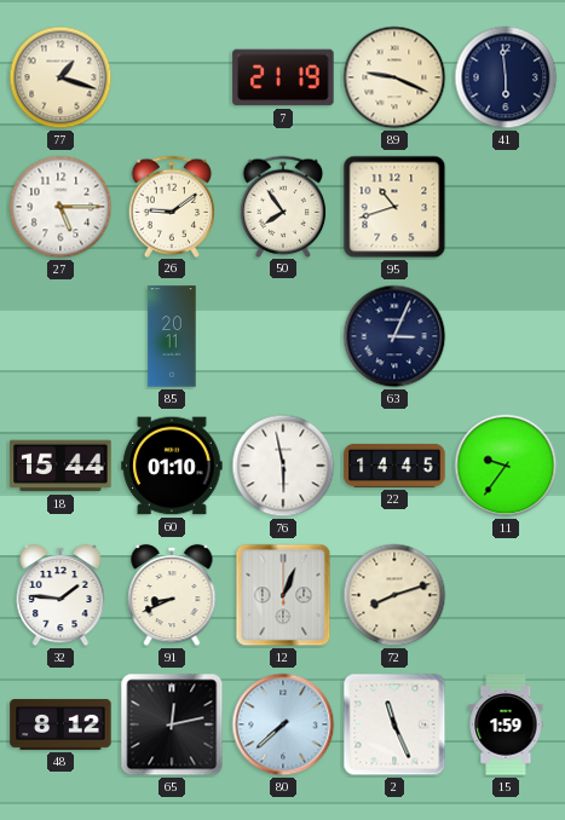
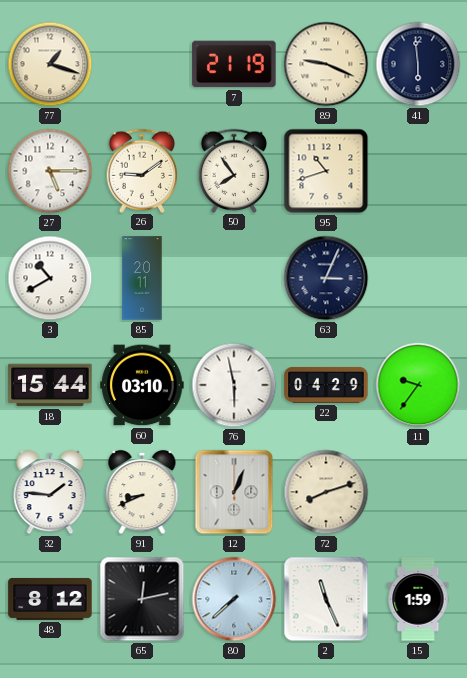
3: none -> 10:40
60: 01:10 -> 03:10
22: 14:45 -> 04:29
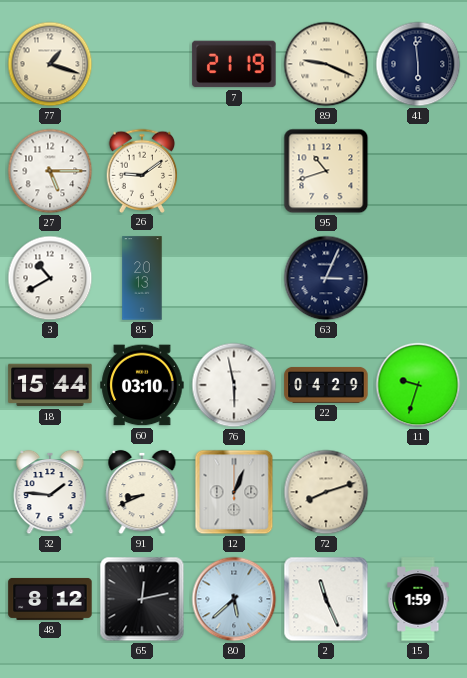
50: 7:54 -> none
85: 20:11 -> 20:13
11: 9:36 -> 9:33
80: 7:38 -> 5:38
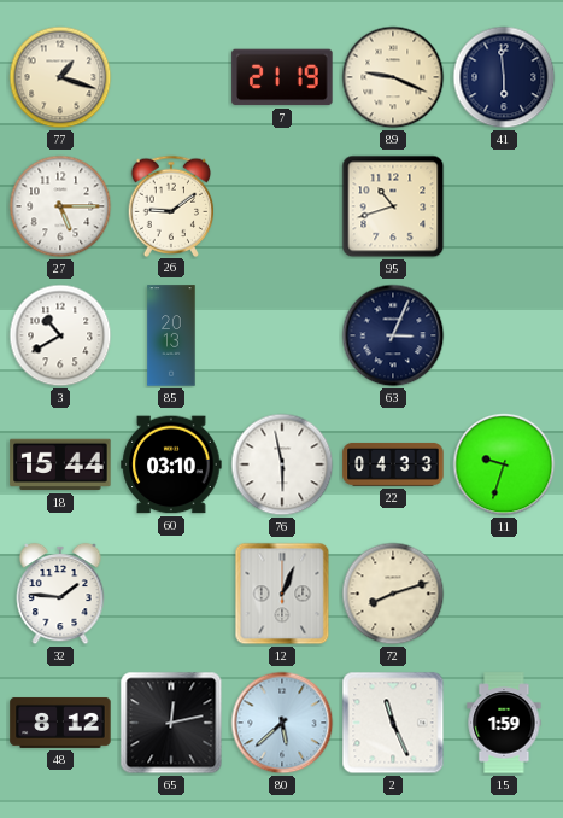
22: 04:29 -> 04:33
91: 8:41 -> none
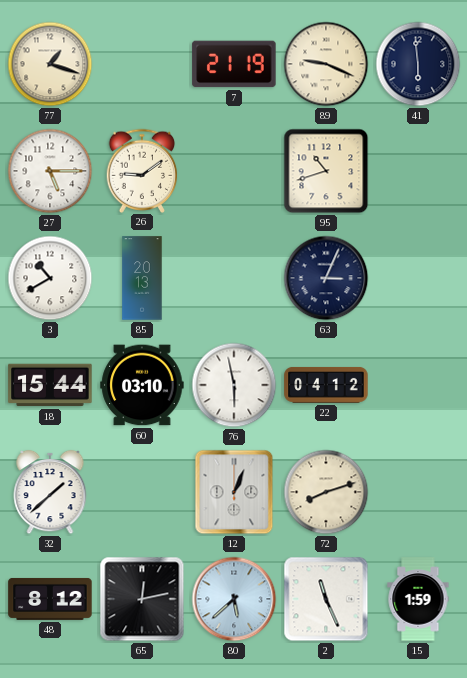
22: 04:33 -> 04:12
11: 9:33 -> none
32: 1:46 -> 1:38
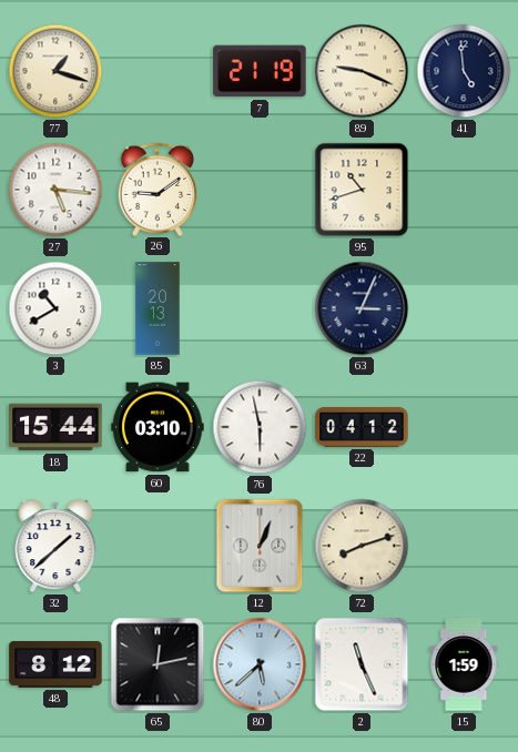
41: 5:59 -> 4:59
27: 5:15 -> 5:16
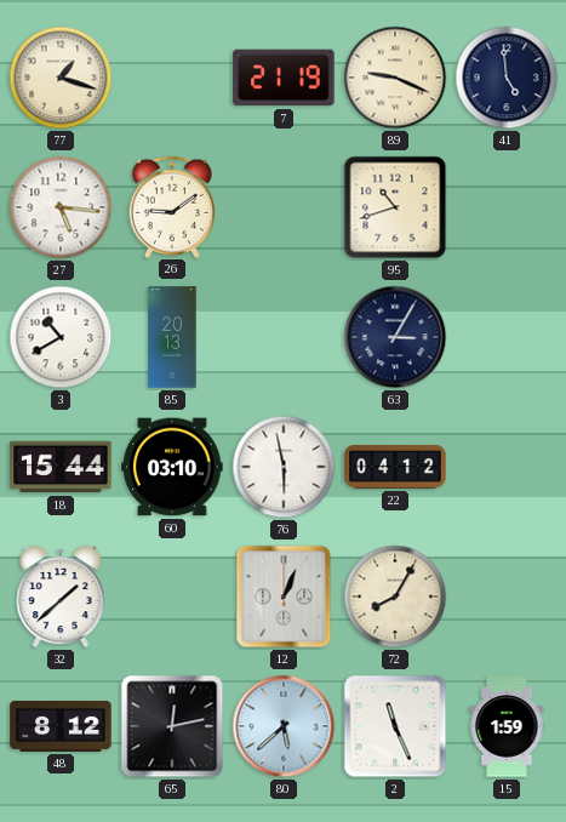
63: 3:04 -> 3:05
72: 8:12 -> 8:05
